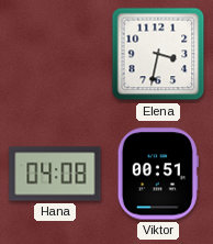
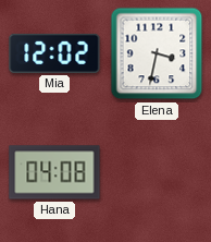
Mia: none -> 12:02
Viktor: 00:51 -> none
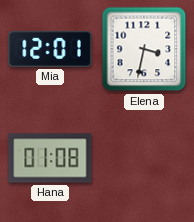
Mia: 12:02 -> 12:01
Hana: 04:08 -> 01:08
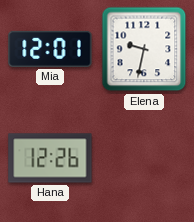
Elena: 3:32 -> 9:32
Hana: 01:08 -> 12:26
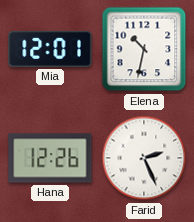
Elena: 9:32 -> 10:32
Farid: none -> 2:26
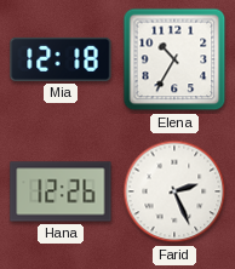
Mia: 12:01 -> 12:18
Elena: 10:32 -> 10:35
